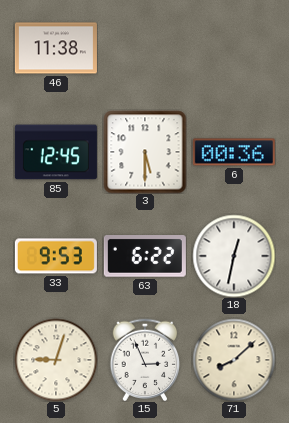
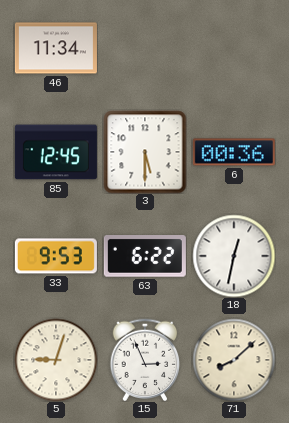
46: 11:38 -> 11:34
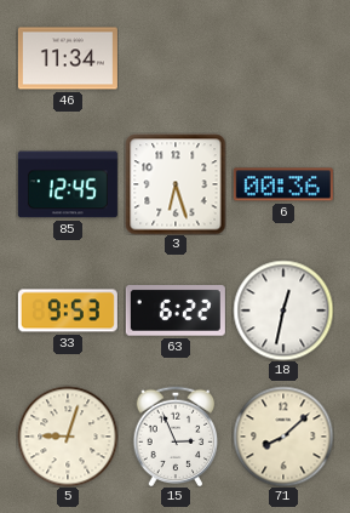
3: 5:30 -> 6:27
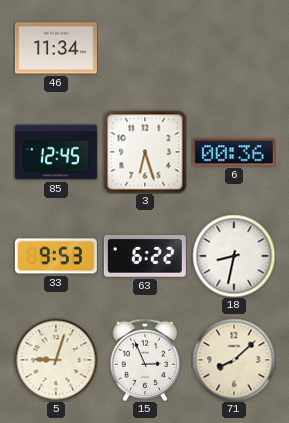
18: 12:32 -> 8:32
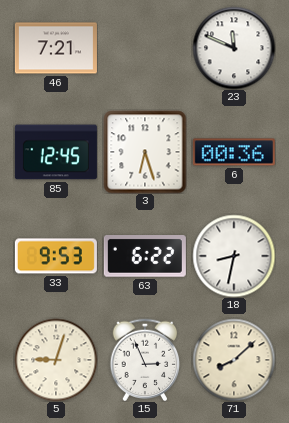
46: 11:34 -> 7:21
23: none -> 11:49
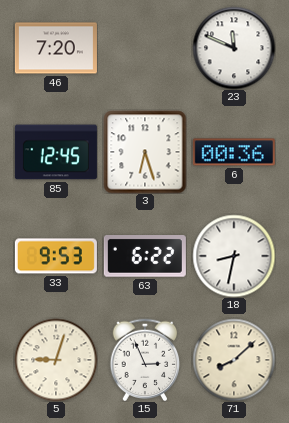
46: 7:21 -> 7:20
